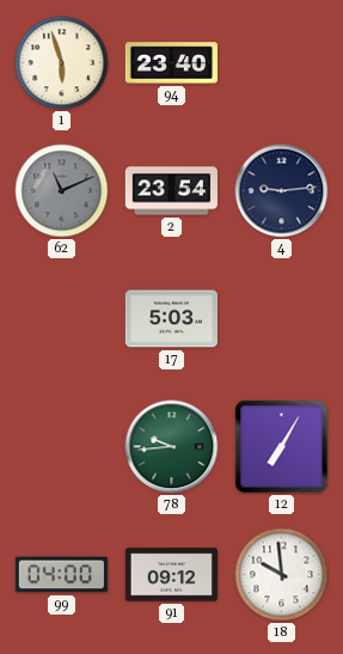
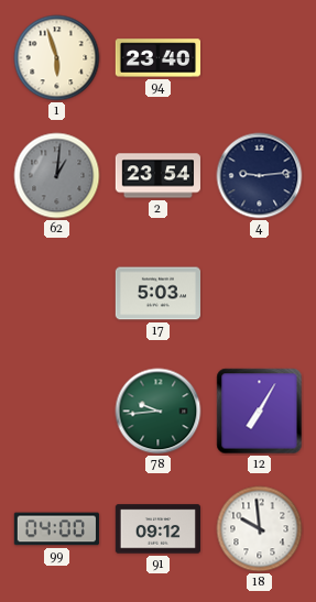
62: 11:11 -> 1:01
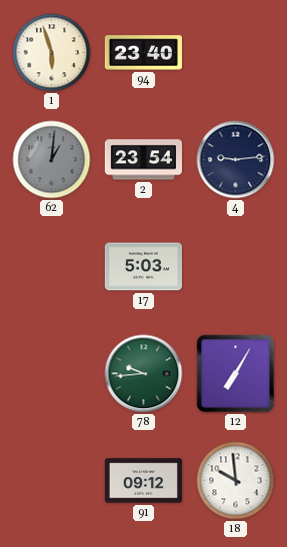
99: 04:00 -> none
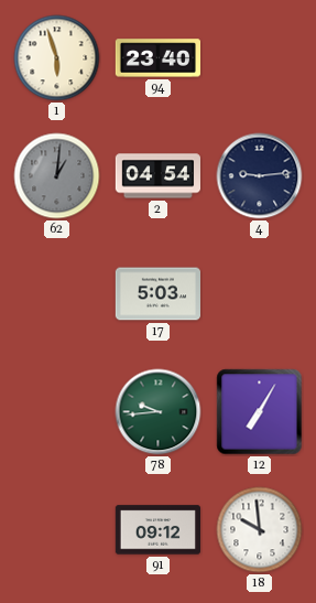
2: 23:54 -> 04:54
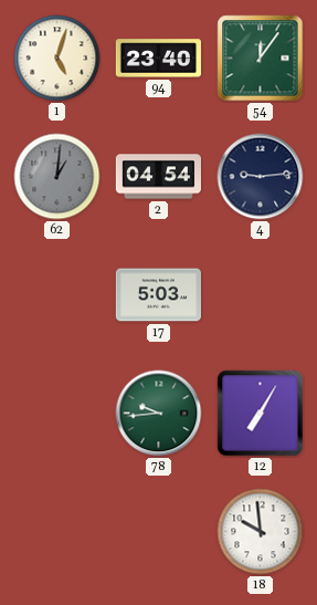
1: 5:57 -> 5:03
54: none -> 12:06
91: 09:12 -> none
